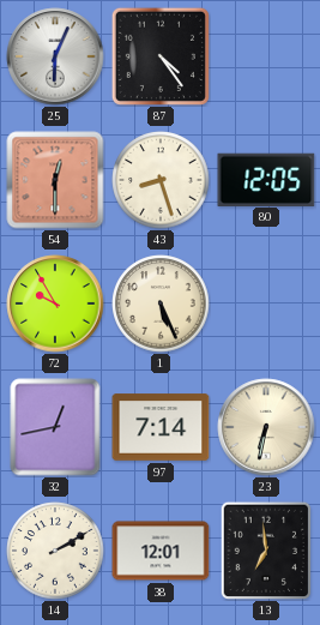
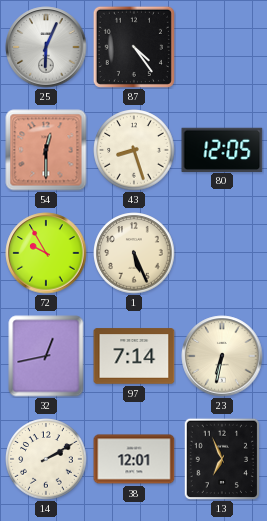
13: 6:59 -> 6:56
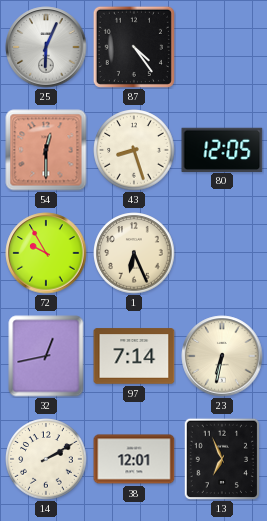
1: 5:26 -> 6:26
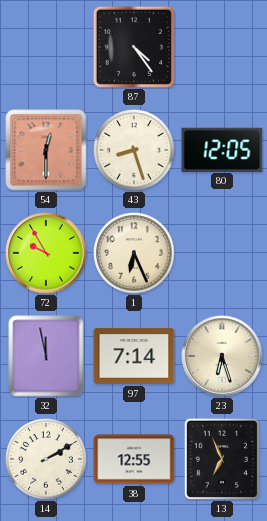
25: 6:04 -> none
32: 12:43 -> 11:58
23: 6:32 -> 6:27
38: 12:01 -> 12:55
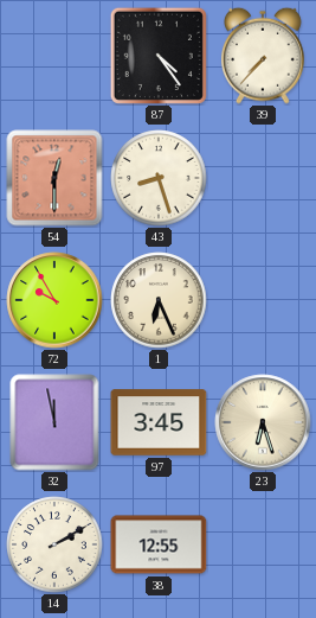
39: none -> 7:37
80: 12:05 -> none
97: 7:14 -> 3:45
13: 6:56 -> none
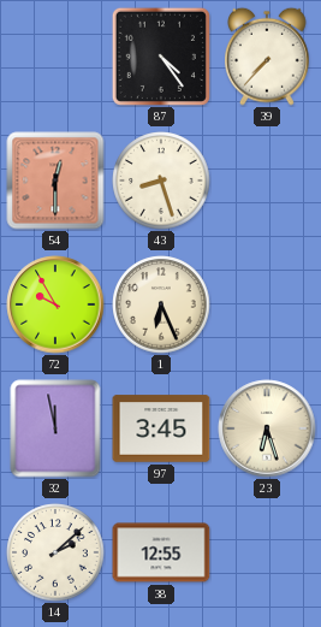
14: 2:10 -> 2:08
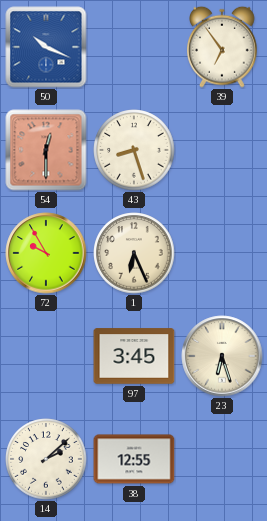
50: none -> 10:19
87: 4:24 -> none
39: 7:37 -> 6:54
32: 11:58 -> none
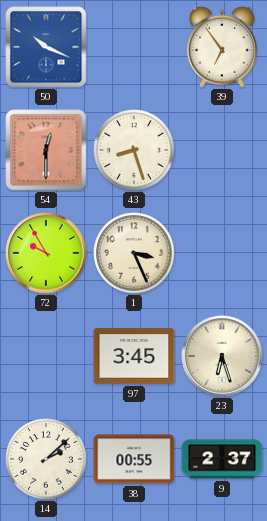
1: 6:26 -> 3:26
38: 12:55 -> 00:55
9: none -> 2:37
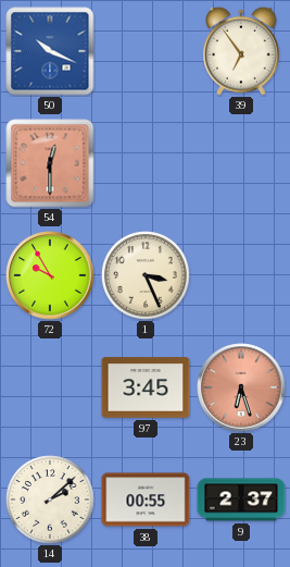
43: 8:27 -> none
23 dial: cream -> salmon
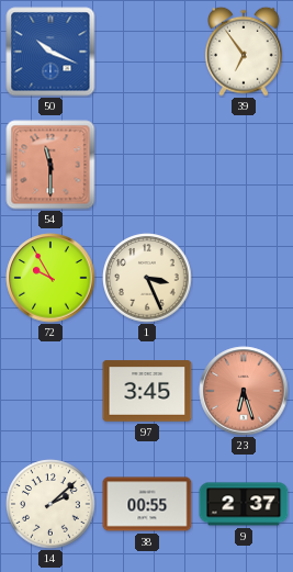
54: 12:30 -> 11:30
